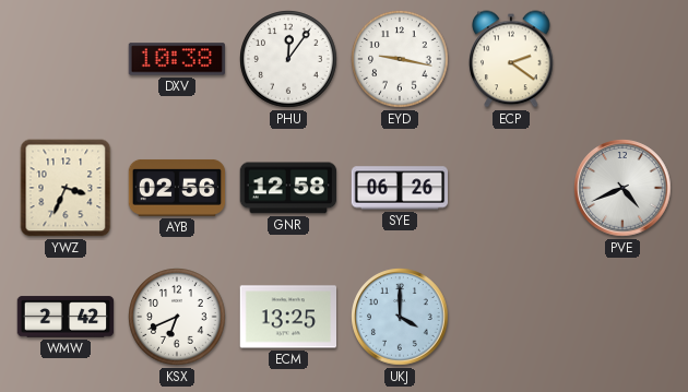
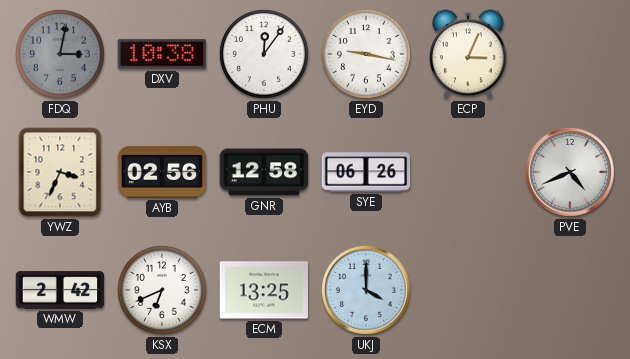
FDQ: none -> 3:02
ECP: 2:21 -> 3:04
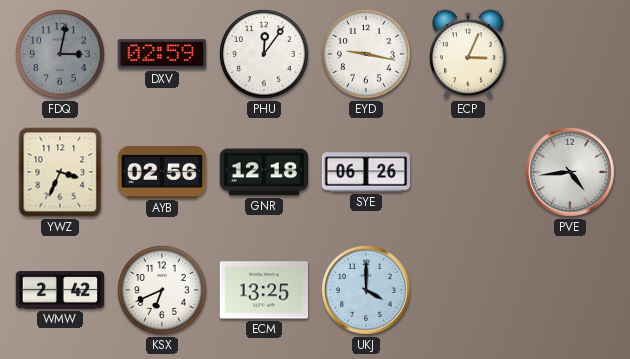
DXV: 10:38 -> 02:59
GNR: 12:58 -> 12:18
PVE: 4:41 -> 4:44
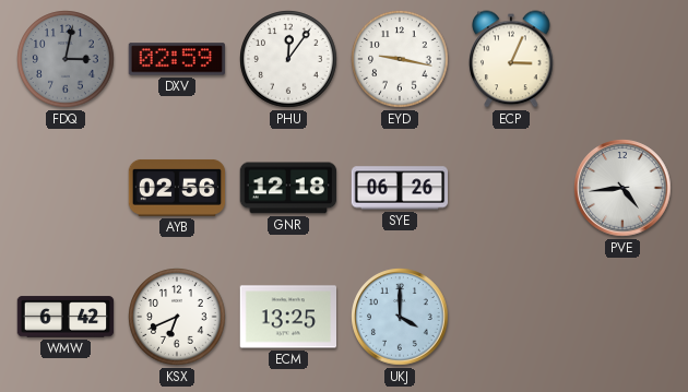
YWZ: 3:34 -> none
WMW: 2:42 -> 6:42
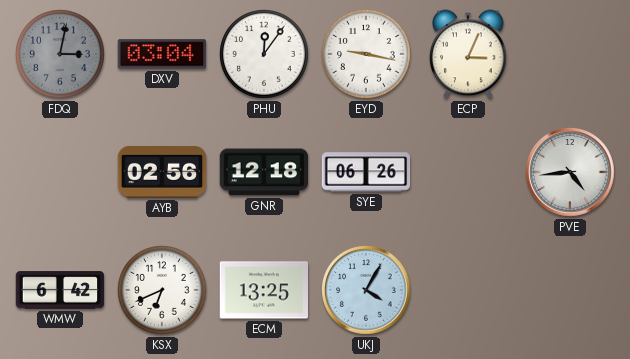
DXV: 02:59 -> 03:04
UKJ: 4:00 -> 4:05
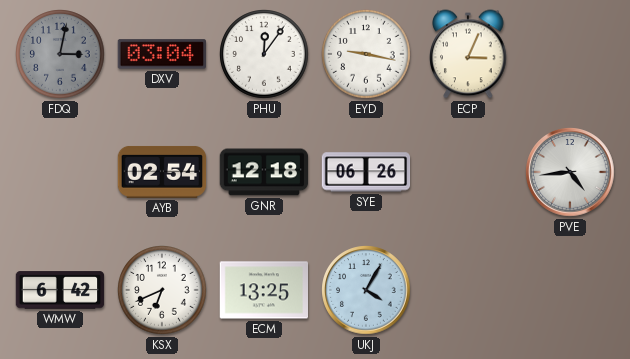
AYB: 02:56 -> 02:54
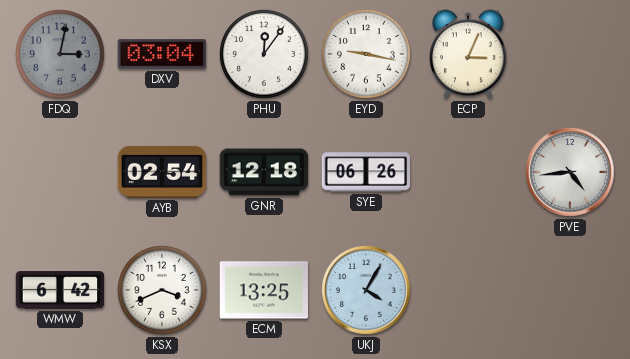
KSX: 6:41 -> 3:41
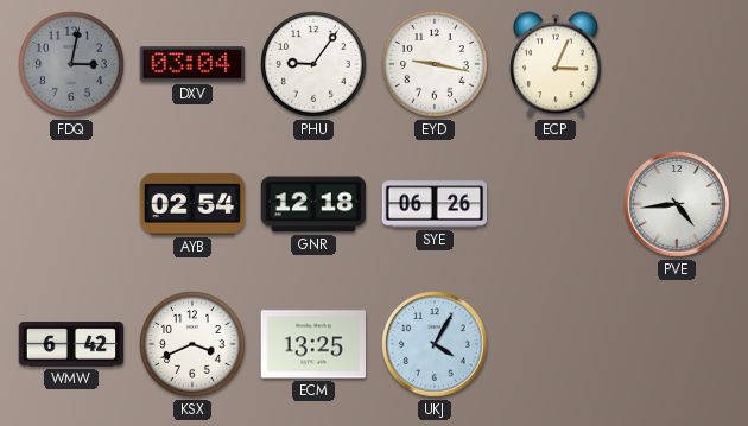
PHU: 12:06 -> 9:06
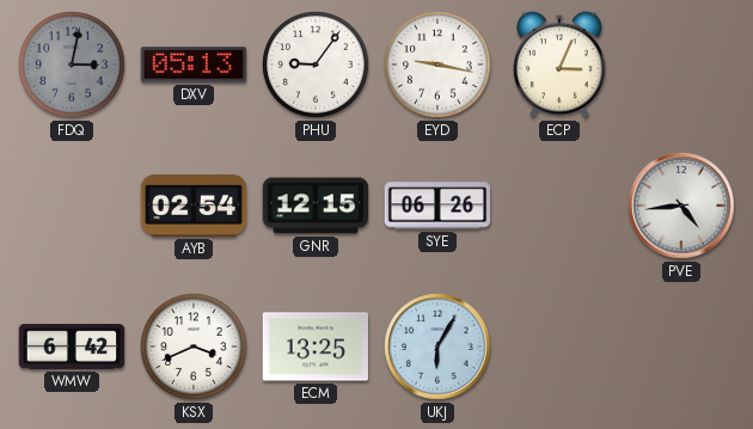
DXV: 03:04 -> 05:13
GNR: 12:18 -> 12:15
UKJ: 4:05 -> 6:05
